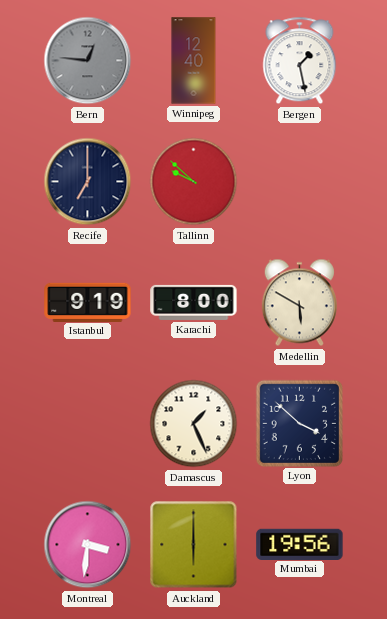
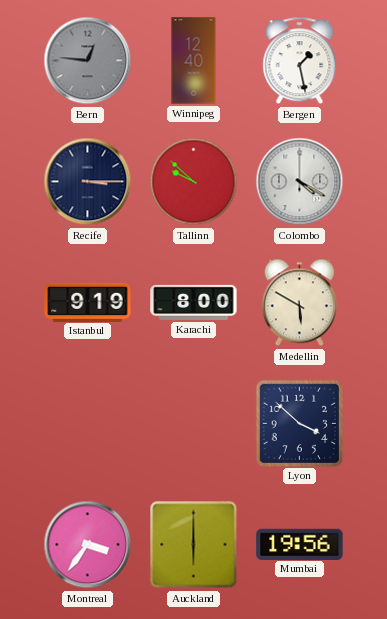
Recife: 7:00 -> 3:15
Colombo: none -> 4:20
Damascus: 1:26 -> none
Montreal: 3:31 -> 3:36
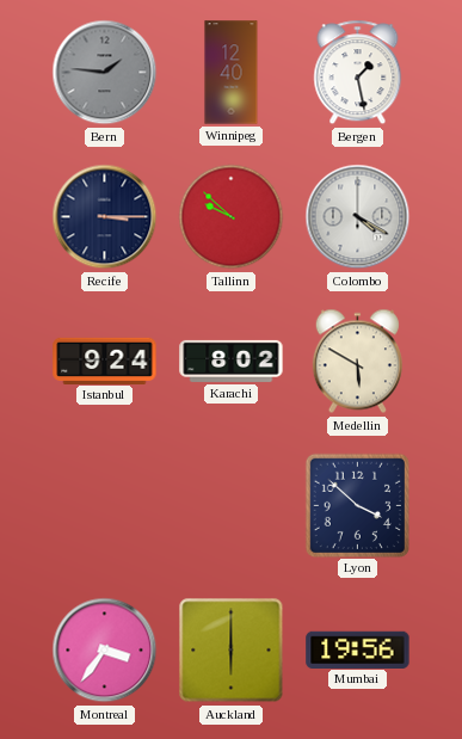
Bern: 12:46 -> 1:46
Istanbul: 9:19 -> 9:24
Karachi: 8:00 -> 8:02
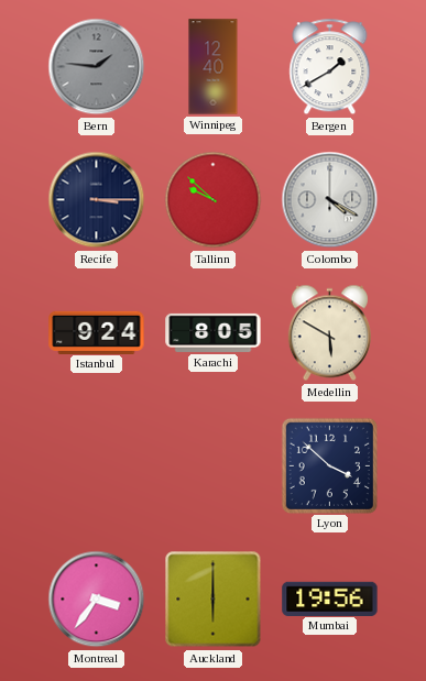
Bergen: 1:28 -> 1:40
Karachi: 8:02 -> 8:05
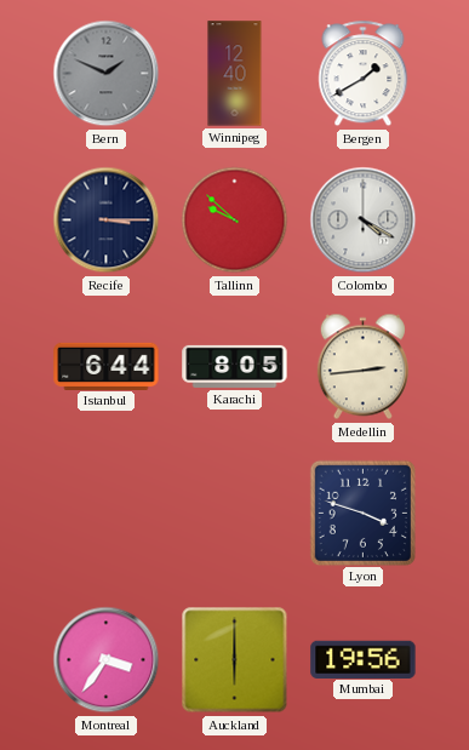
Bern: 1:46 -> 1:49
Istanbul: 9:24 -> 6:44
Medellin: 5:50 -> 2:44
Lyon: 3:52 -> 3:48
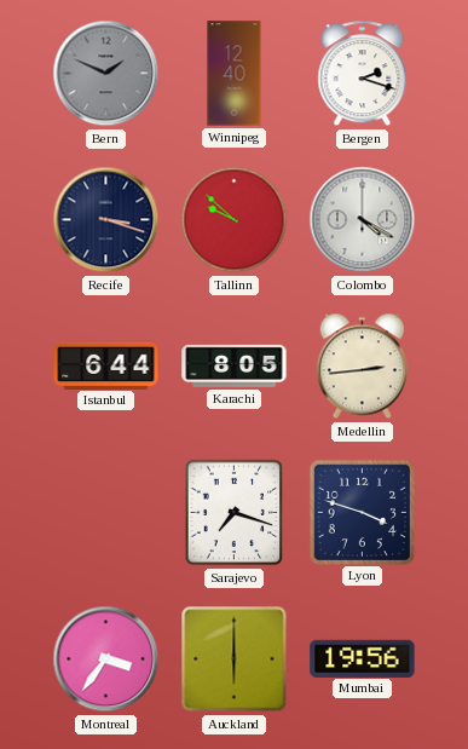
Bergen: 1:40 -> 2:18
Recife: 3:15 -> 3:18
Sarajevo: none -> 7:18
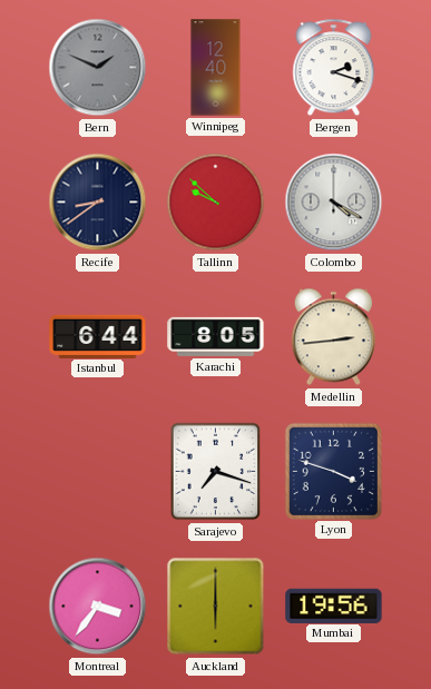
Recife: 3:18 -> 8:39
